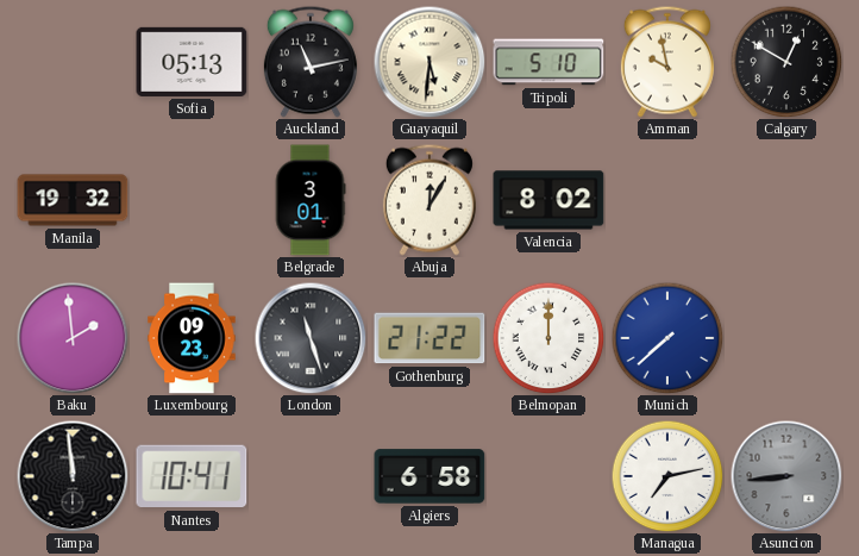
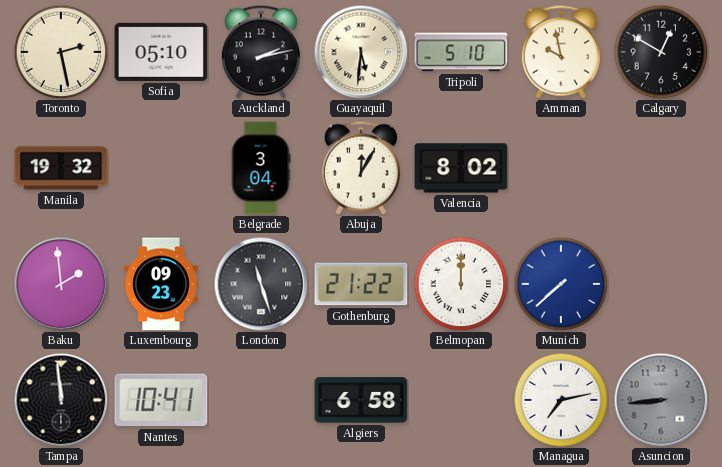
Toronto: none -> 2:28
Sofia: 05:13 -> 05:10
Auckland: 11:13 -> 2:13
Belgrade: 3:01 -> 3:04
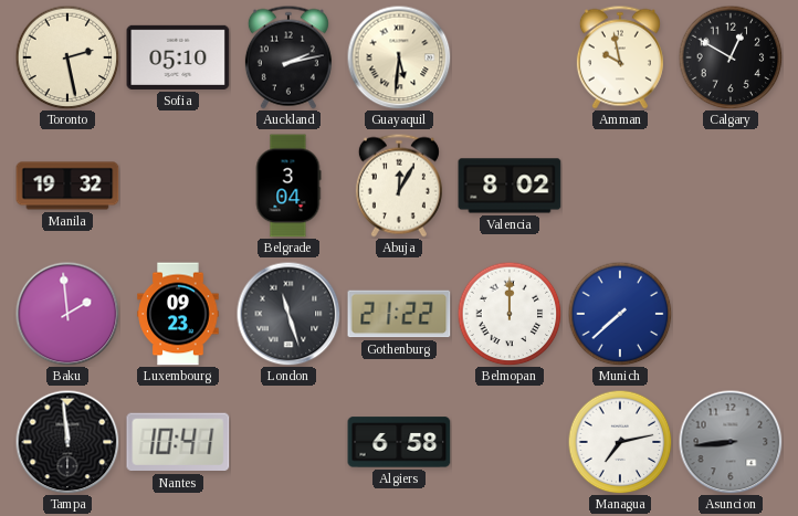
Tripoli: 5:10 -> none
